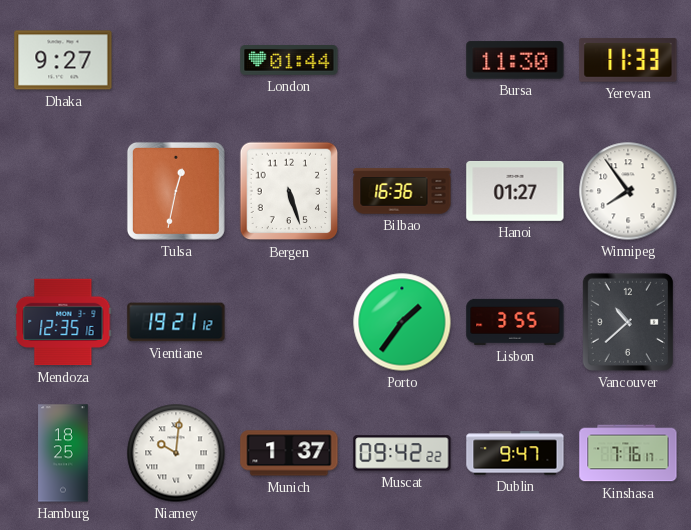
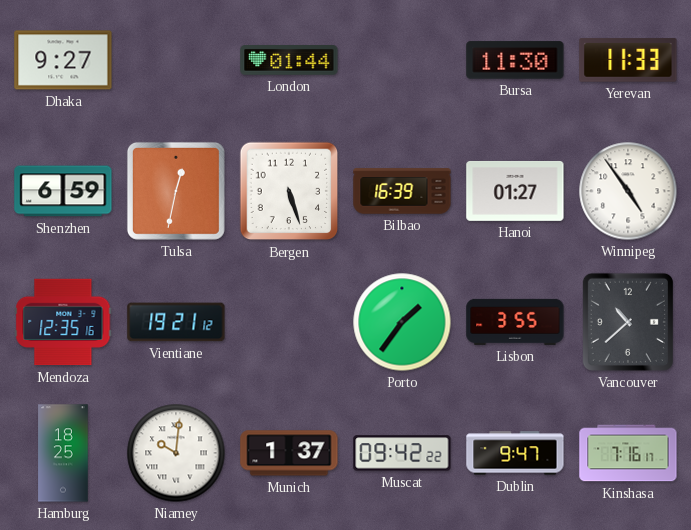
Shenzhen: none -> 6:59
Bilbao: 16:36 -> 16:39
Winnipeg: 7:54 -> 4:54
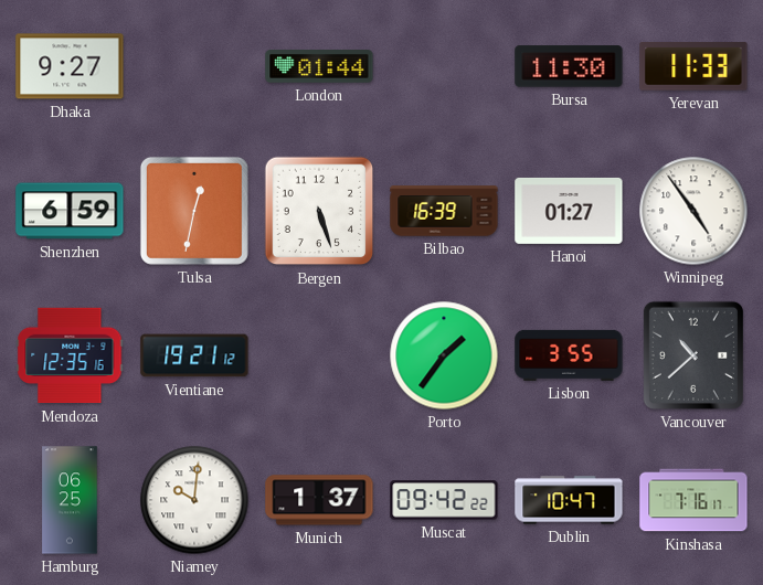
Hamburg: 18:25 -> 06:25
Dublin: 9:47 -> 10:47
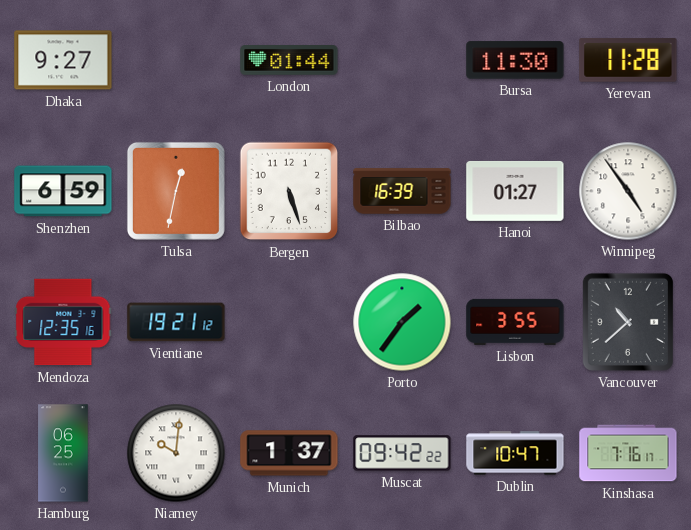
Yerevan: 11:33 -> 11:28
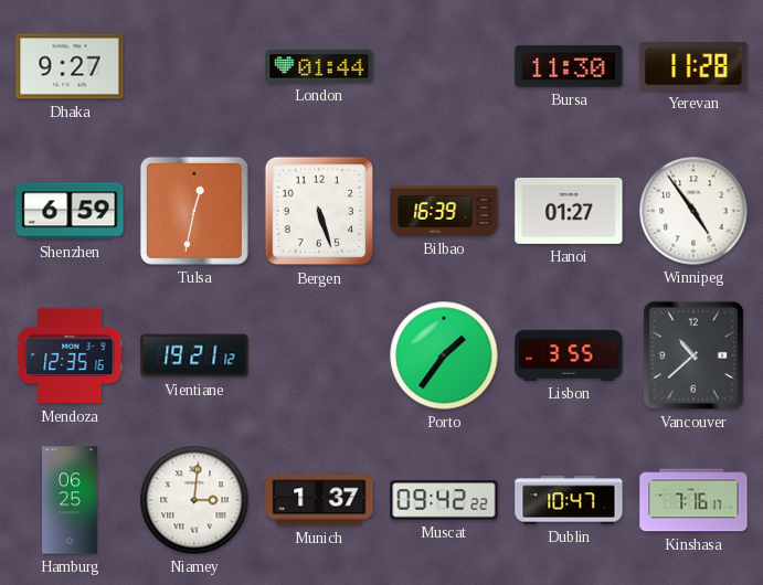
Niamey: 10:01 -> 3:01
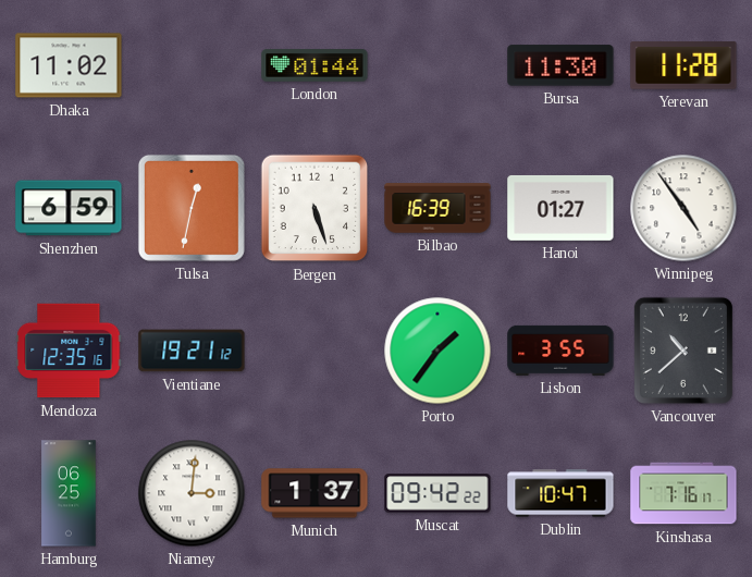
Dhaka: 9:27 -> 11:02
